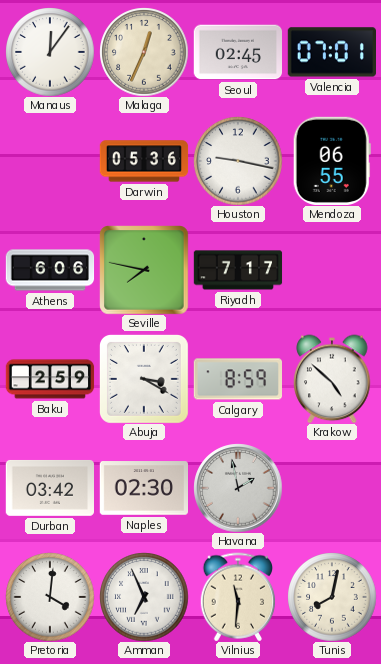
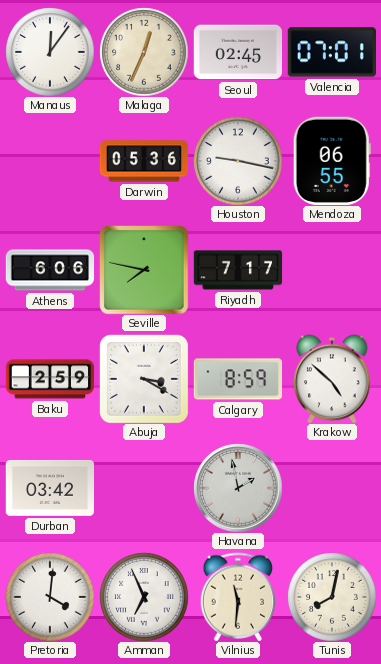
Naples: 02:30 -> none
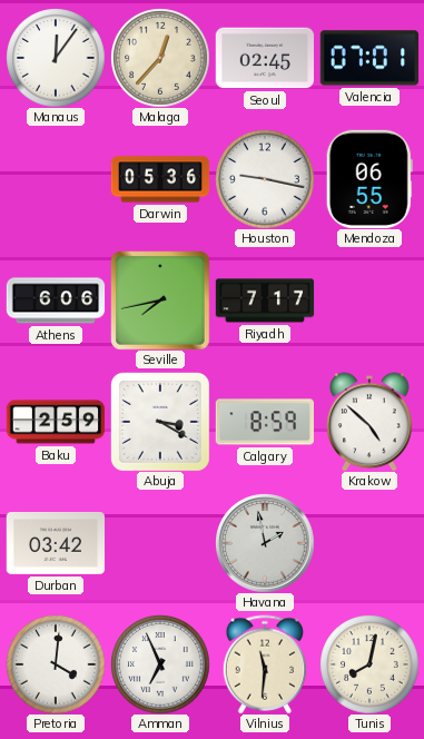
Malaga: 12:34 -> 12:37
Seville: 7:47 -> 7:43
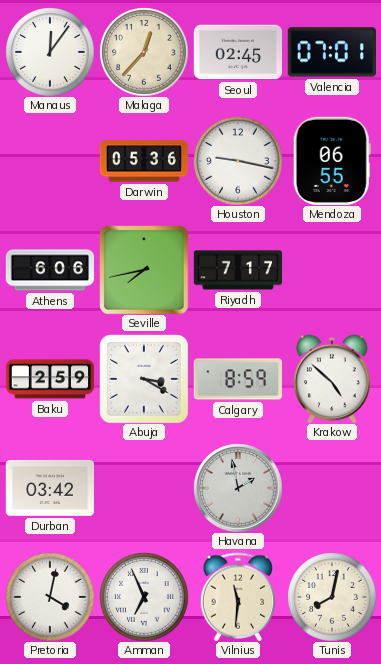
Pretoria: 4:01 -> 4:02
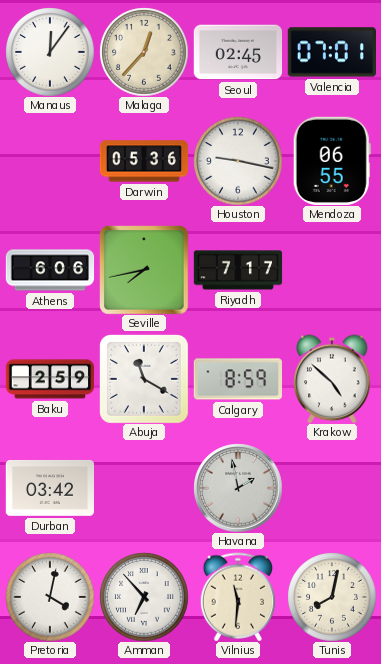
Abuja: 3:20 -> 11:20
Amman: 6:56 -> 6:53
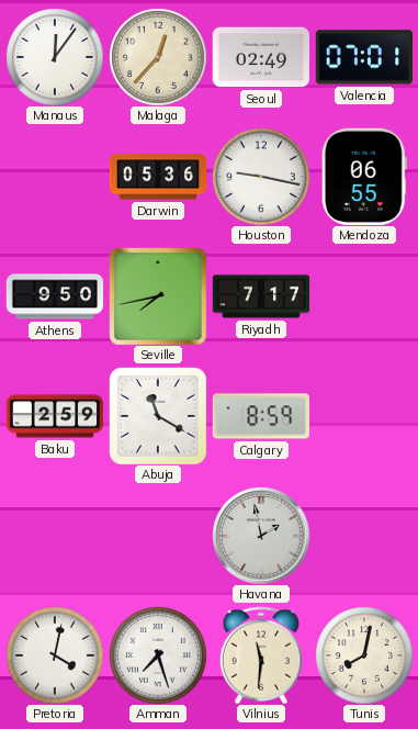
Seoul: 02:45 -> 02:49
Athens: 6:06 -> 9:50
Krakow: 4:52 -> none
Durban: 03:42 -> none
Amman: 6:53 -> 7:27
